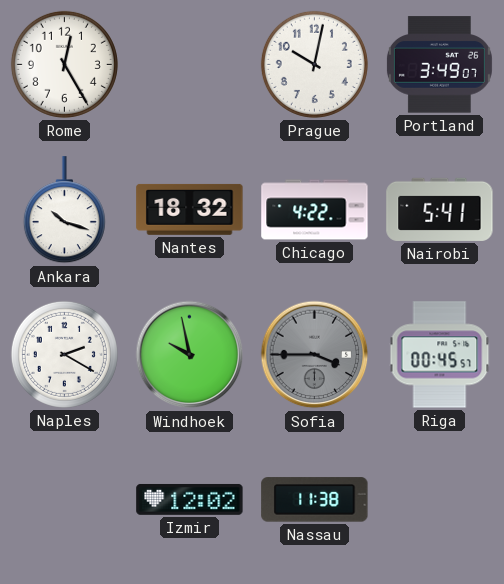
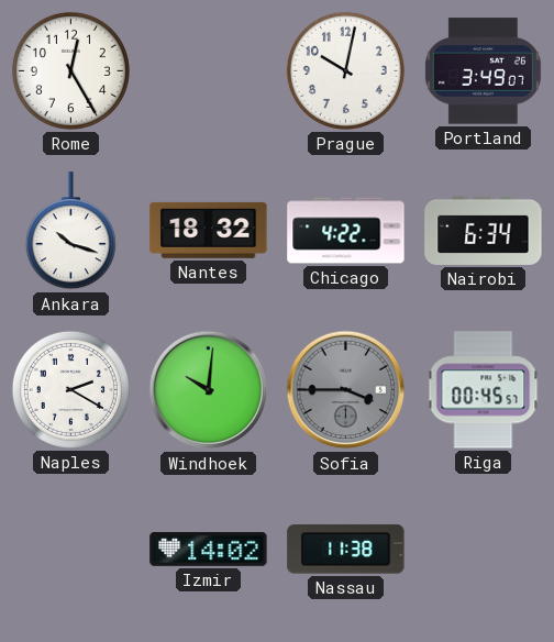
Nairobi: 5:41 -> 6:34
Windhoek: 9:58 -> 10:01
Izmir: 12:02 -> 14:02
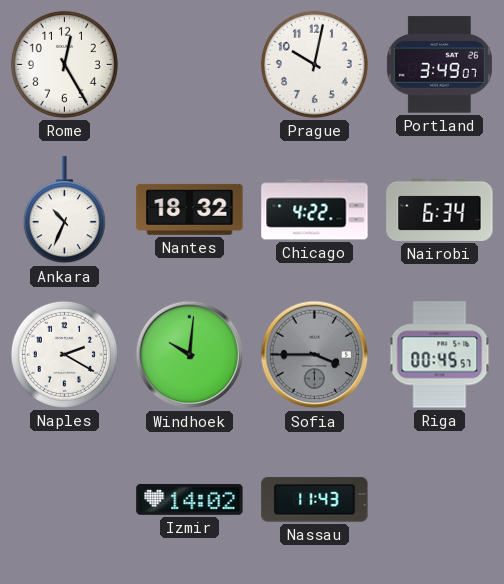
Ankara: 10:18 -> 10:34
Nassau: 11:38 -> 11:43
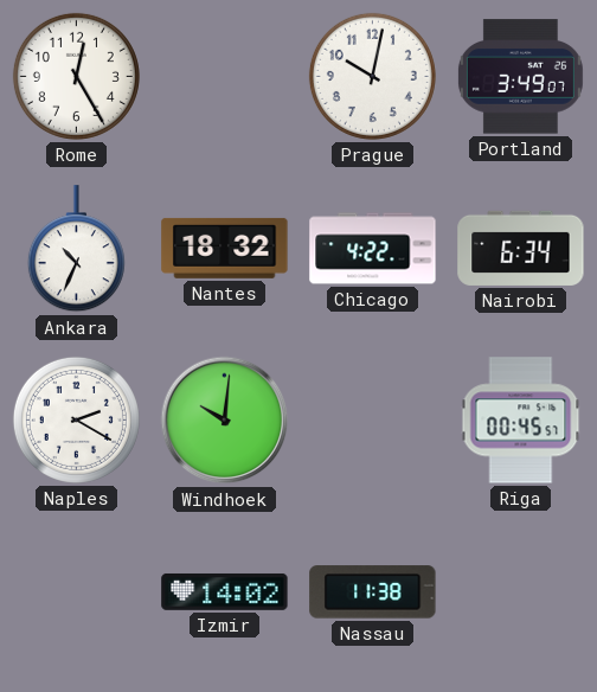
Sofia: 3:45 -> none
Nassau: 11:43 -> 11:38
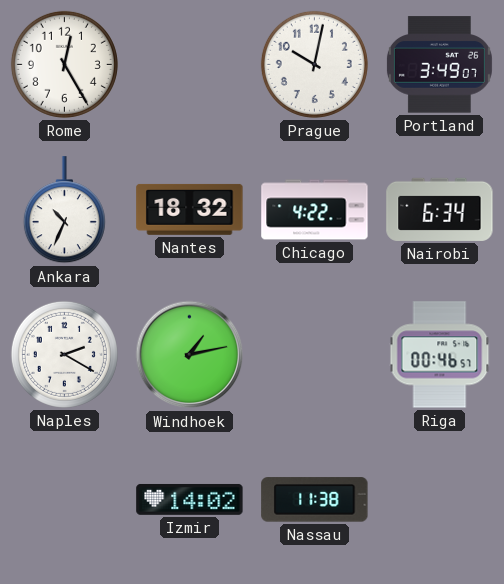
Windhoek: 10:01 -> 1:13
Riga: 00:45 -> 00:46
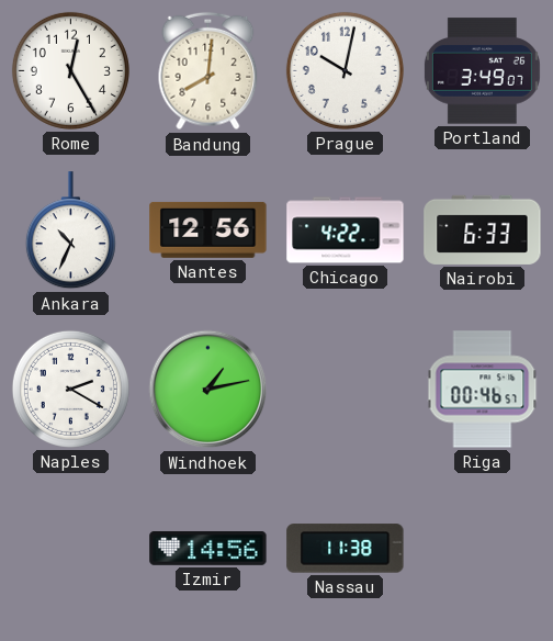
Bandung: none -> 8:01
Nantes: 18:32 -> 12:56
Nairobi: 6:34 -> 6:33
Izmir: 14:02 -> 14:56
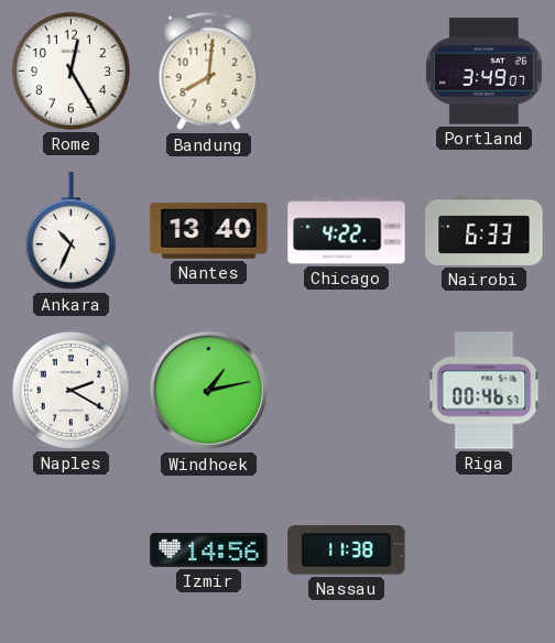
Prague: 10:02 -> none
Nantes: 12:56 -> 13:40
